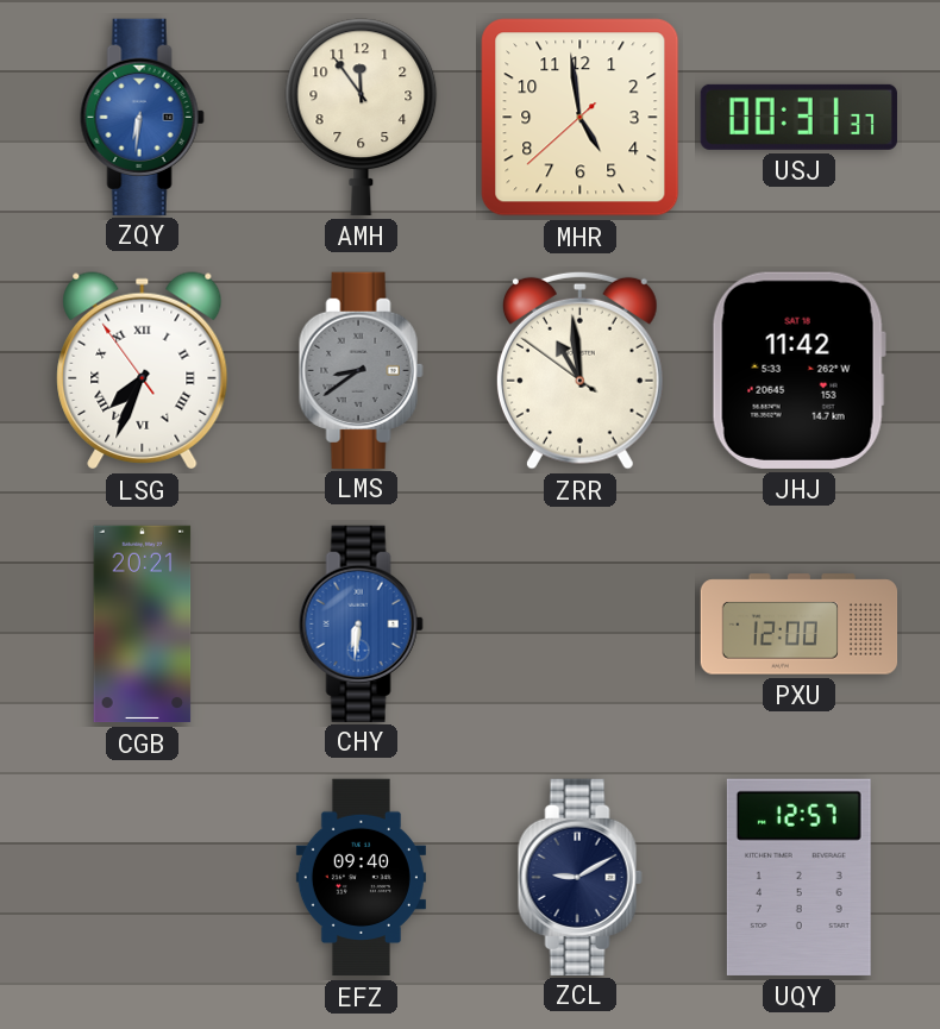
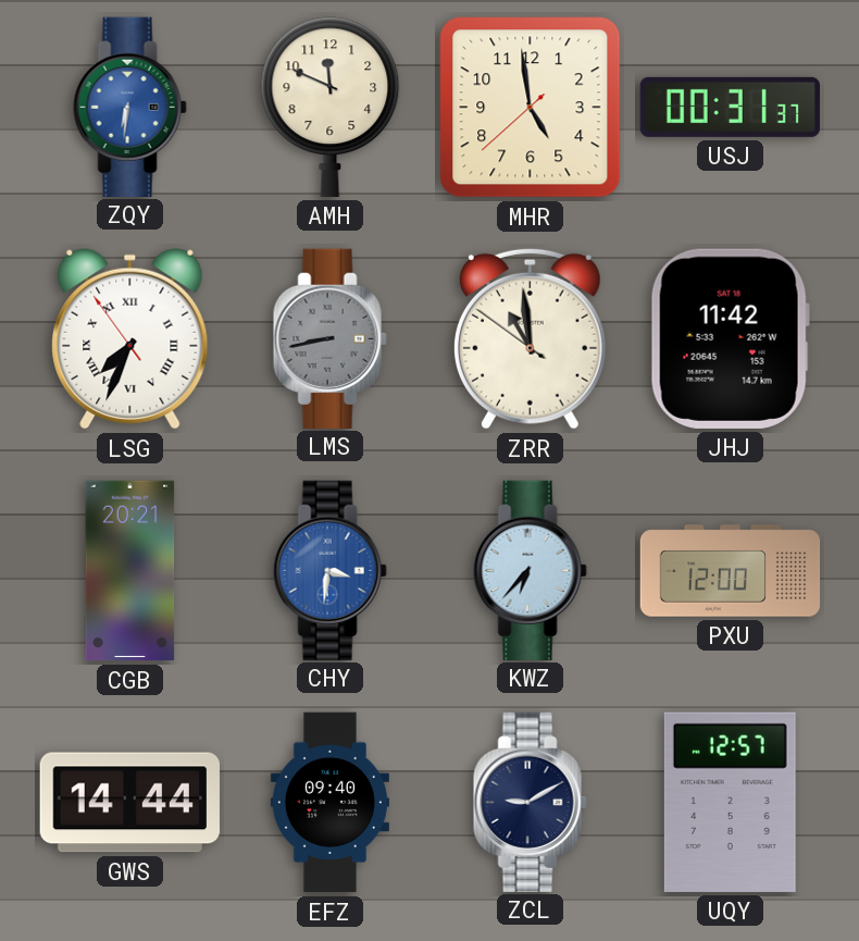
AMH: 11:54 -> 11:49
LMS: 8:39 -> 8:43
CHY: 6:31 -> 3:31
KWZ: none -> 6:37
GWS: none -> 14:44
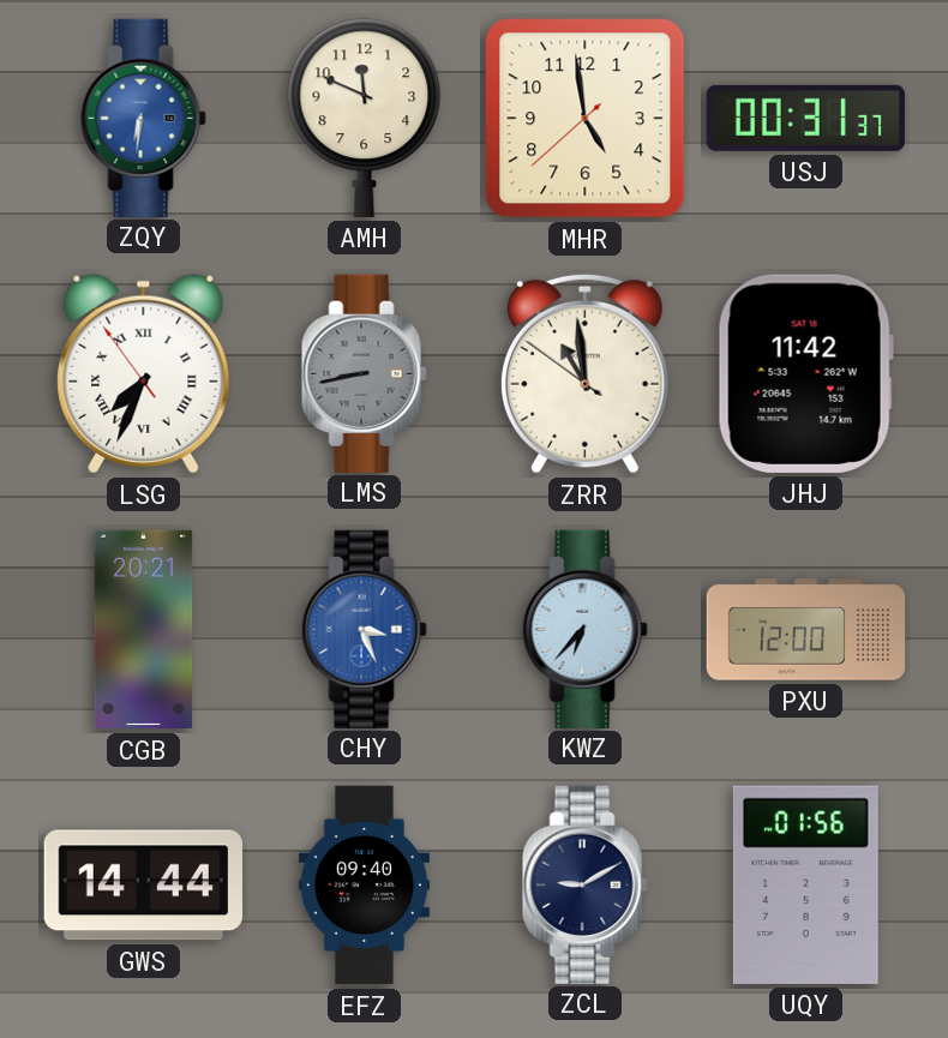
CHY: 3:31 -> 3:26
UQY: 12:57 -> 01:56
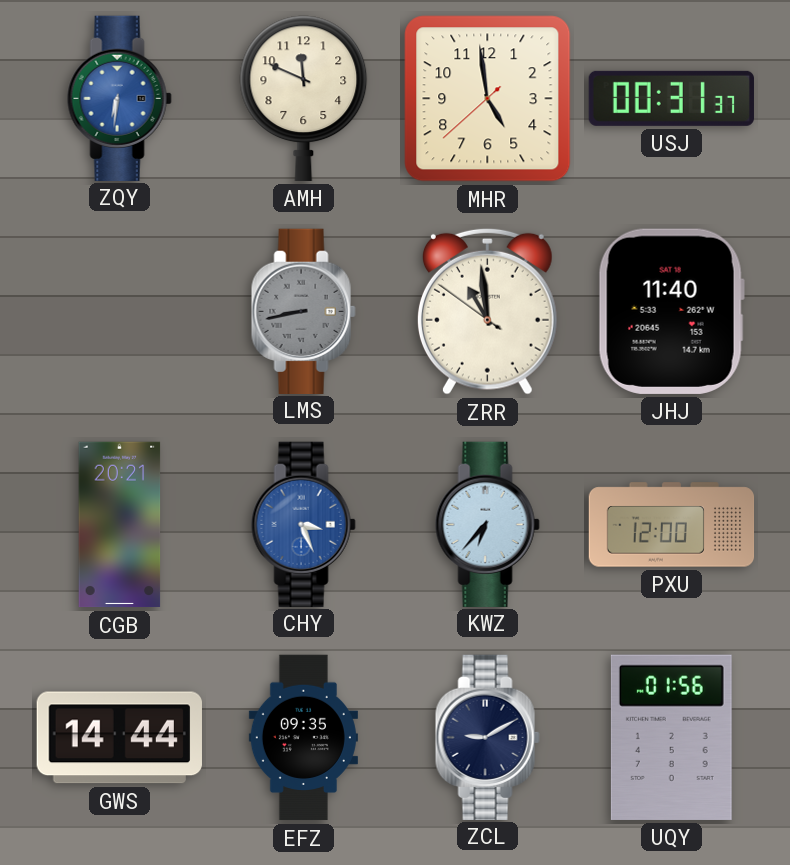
LSG: 7:33 -> none
JHJ: 11:42 -> 11:40
EFZ: 09:40 -> 09:35
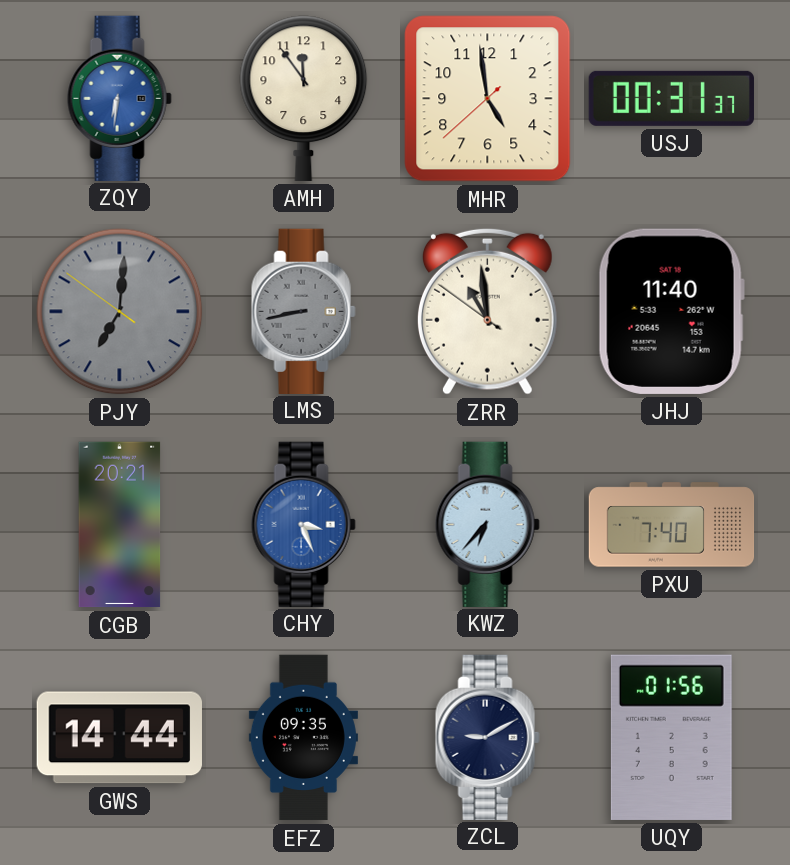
AMH: 11:49 -> 11:54
PJY: none -> 7:00
PXU: 12:00 -> 7:40
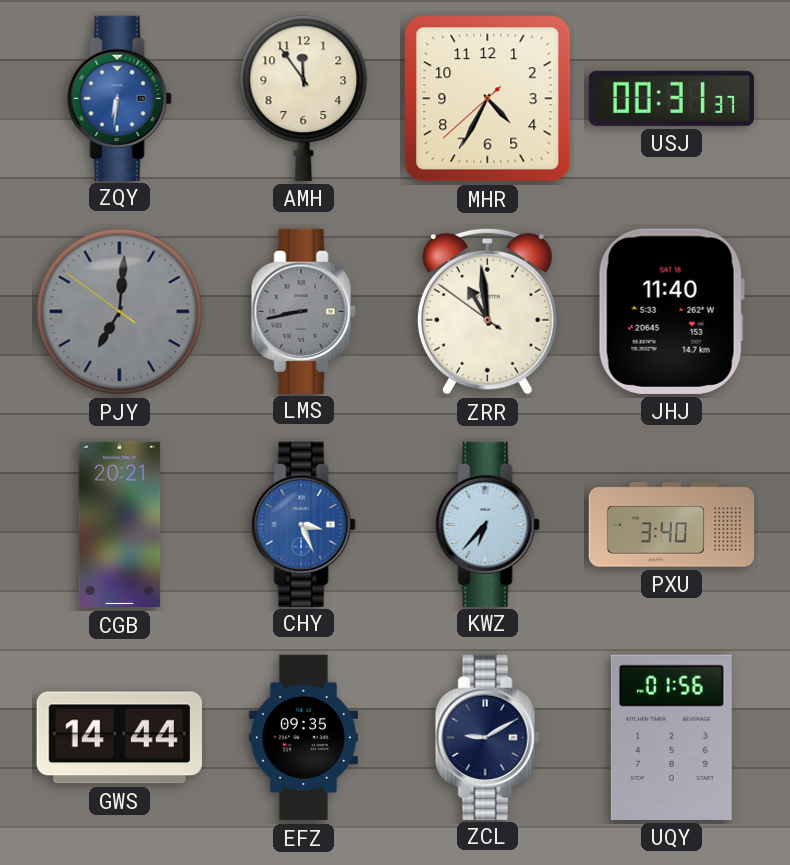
MHR: 4:58 -> 4:34
PXU: 7:40 -> 3:40
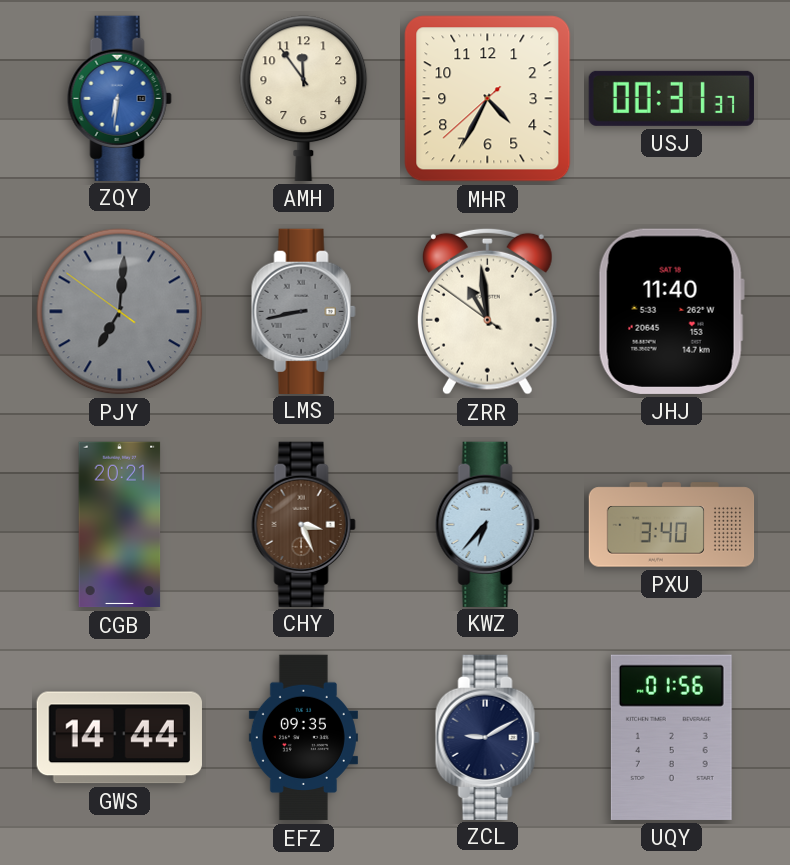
CHY dial: blue -> brown
